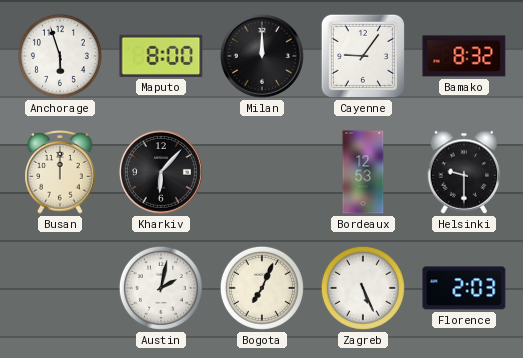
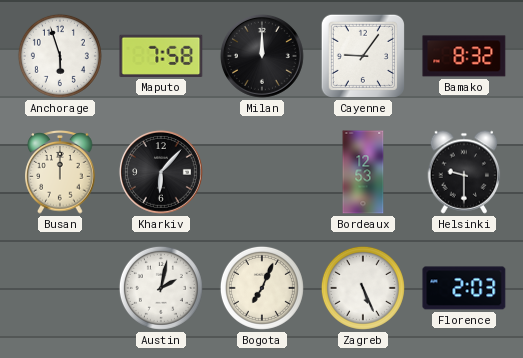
Maputo: 8:00 -> 7:58
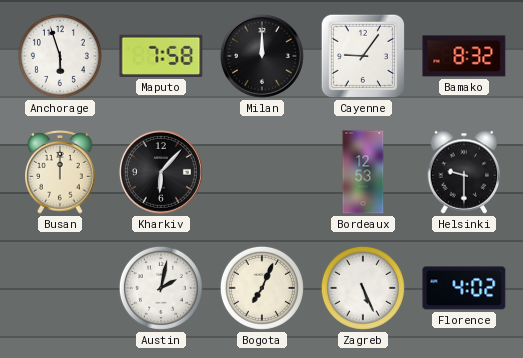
Florence: 2:03 -> 4:02
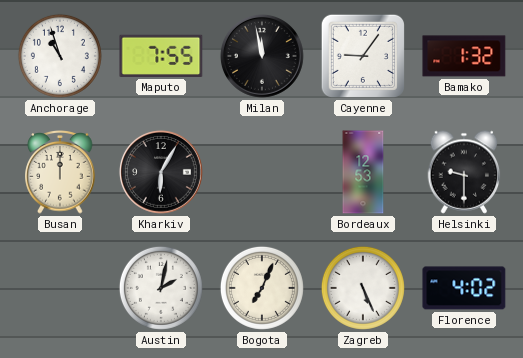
Anchorage: 5:57 -> 10:57
Maputo: 7:58 -> 7:55
Milan: 12:00 -> 11:58
Bamako: 8:32 -> 1:32
Kharkiv: 6:07 -> 6:05
